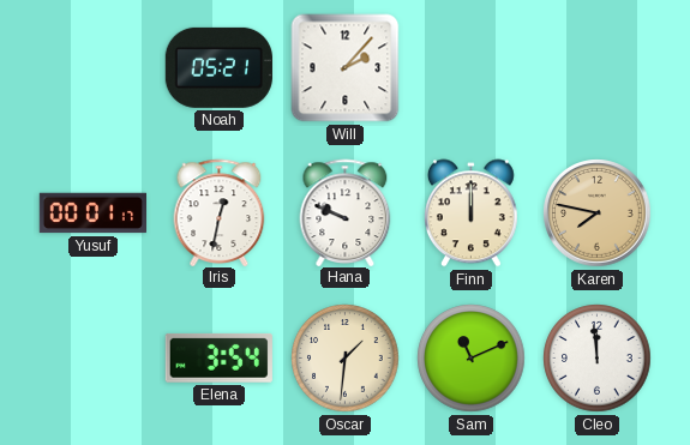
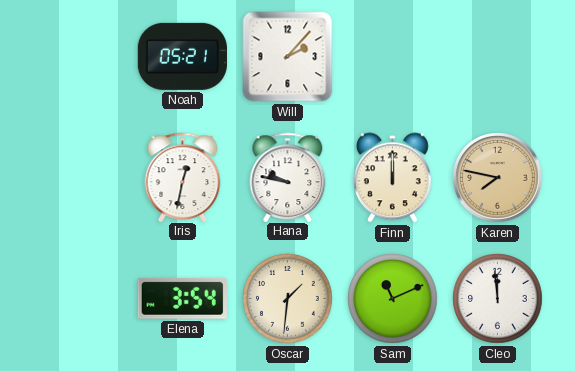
Yusuf: 00:01 -> none
Hana: 9:49 -> 9:47
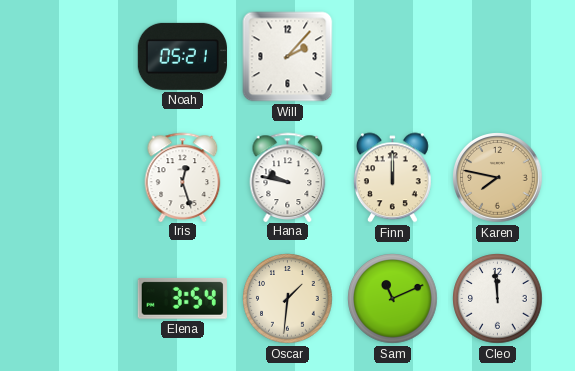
Iris: 12:32 -> 12:27
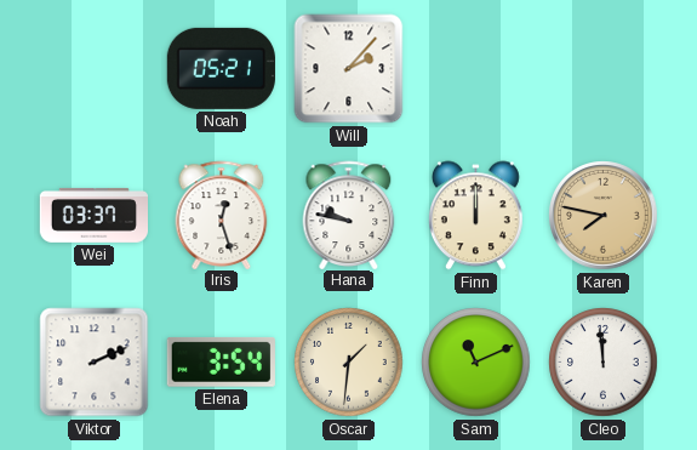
Wei: none -> 03:37
Viktor: none -> 2:11
